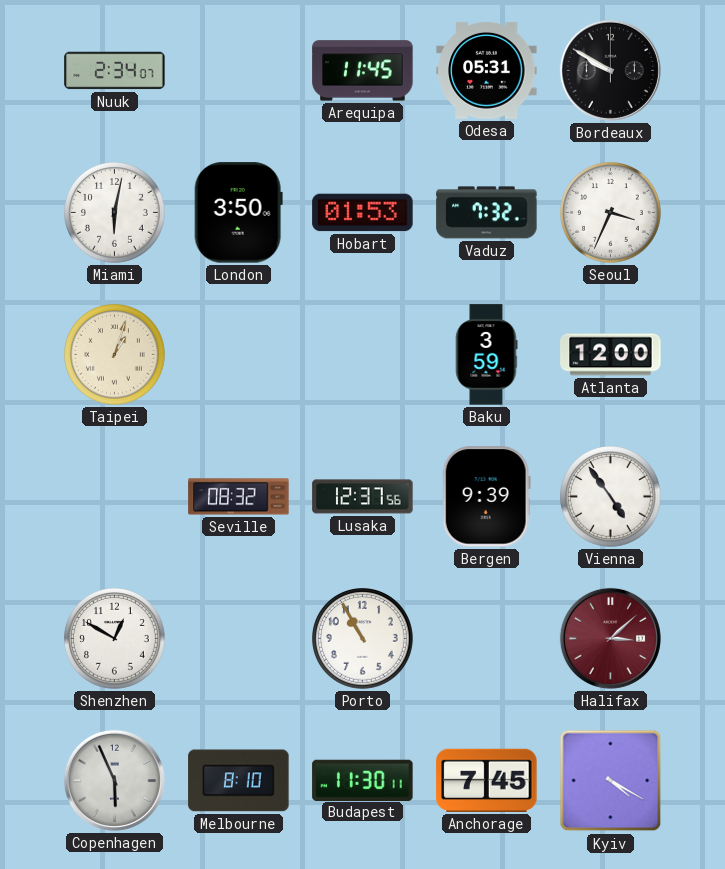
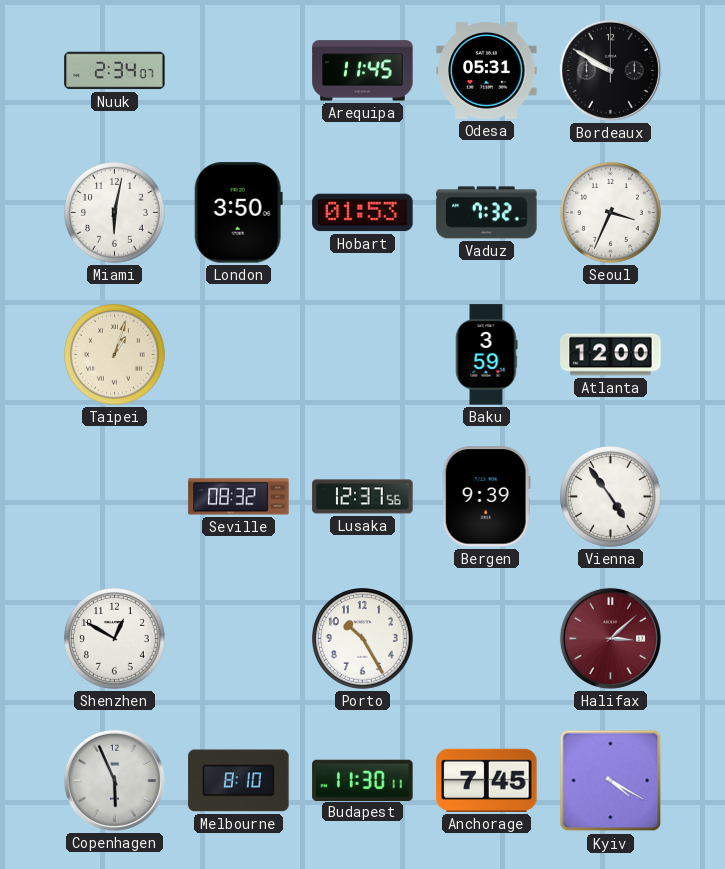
Porto: 10:55 -> 10:25
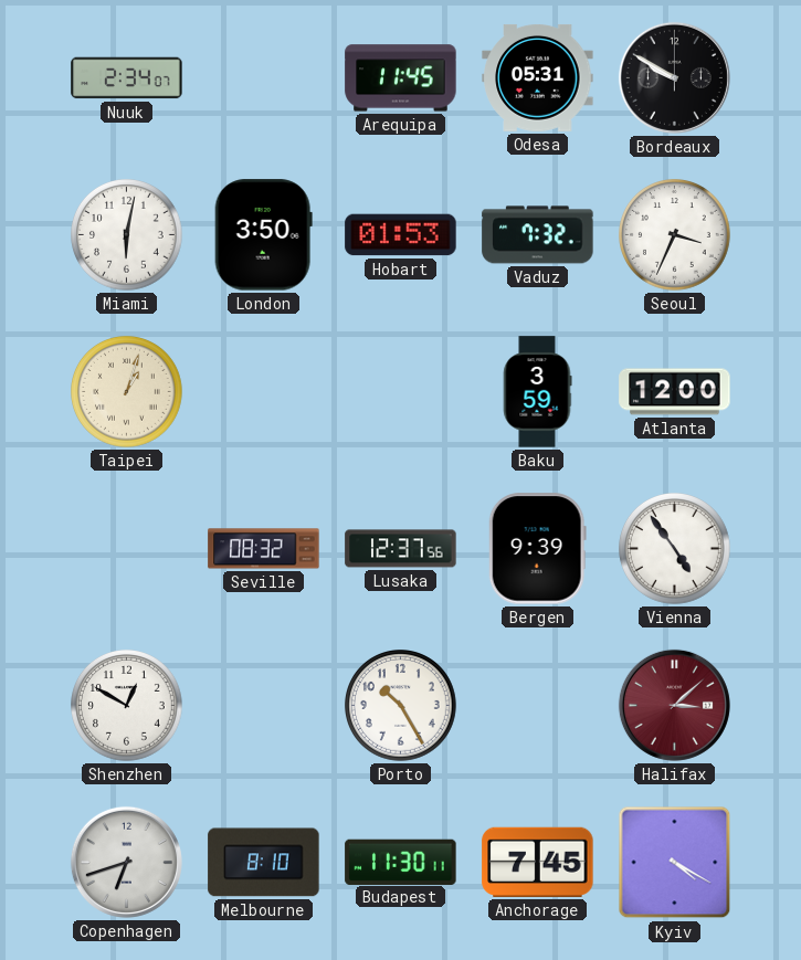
Copenhagen: 5:56 -> 6:42
